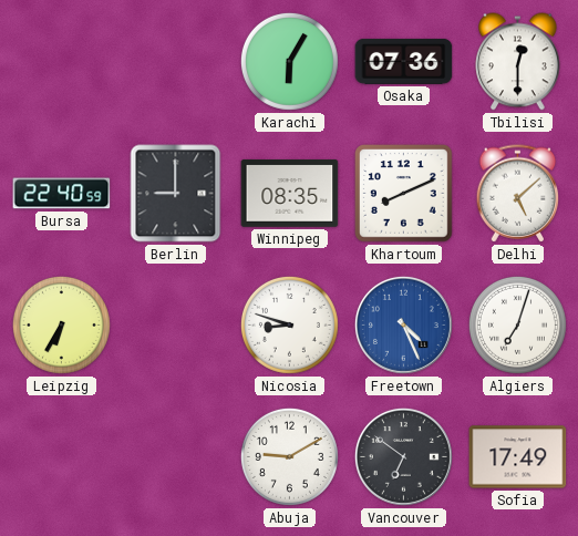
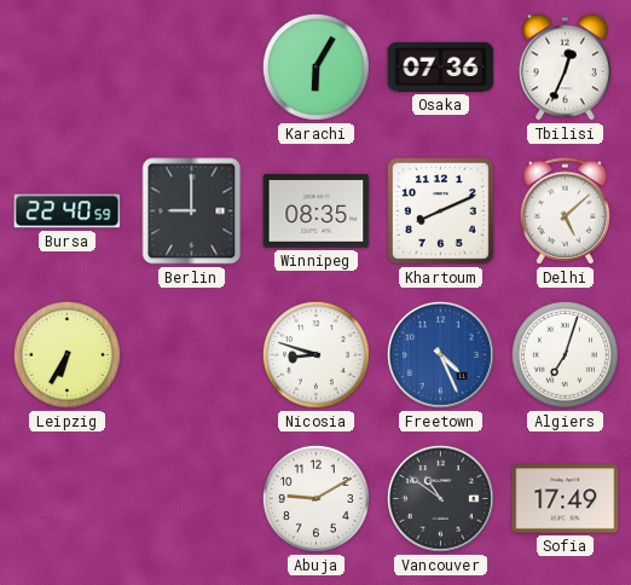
Tbilisi: 12:30 -> 12:34
Vancouver: 6:51 -> 10:51
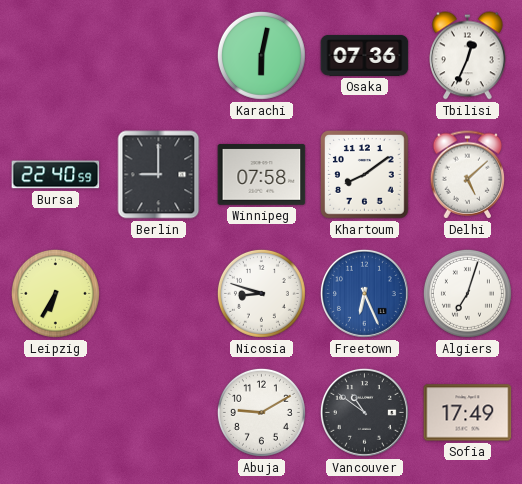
Karachi: 6:05 -> 6:02
Winnipeg: 08:35 -> 07:58
Khartoum: 8:11 -> 8:09
Freetown: 4:26 -> 6:26
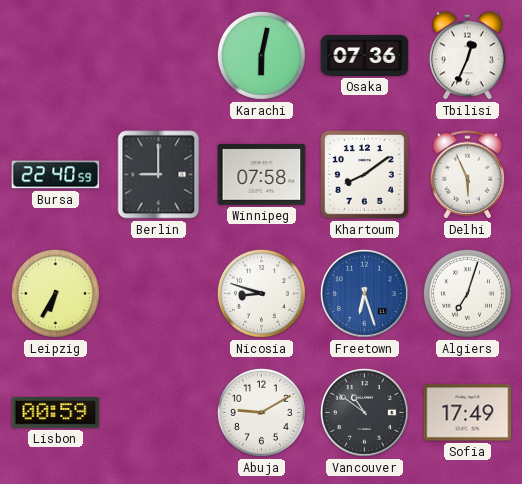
Delhi: 5:08 -> 5:56
Freetown: 6:26 -> 6:27
Lisbon: none -> 00:59
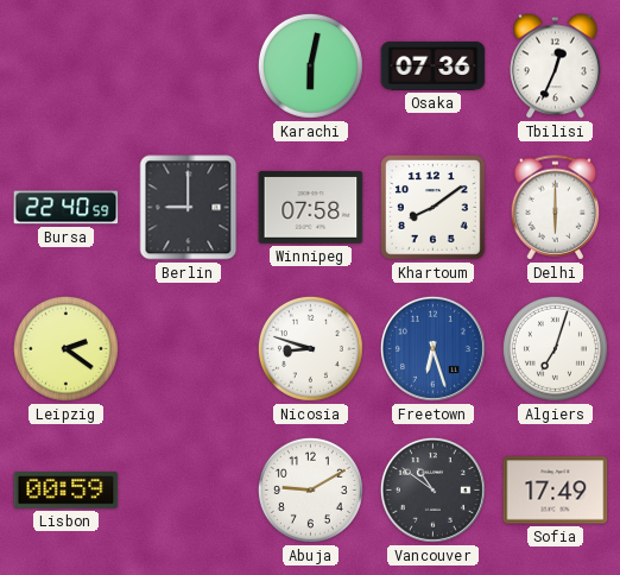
Delhi: 5:56 -> 6:00
Leipzig: 6:35 -> 2:21
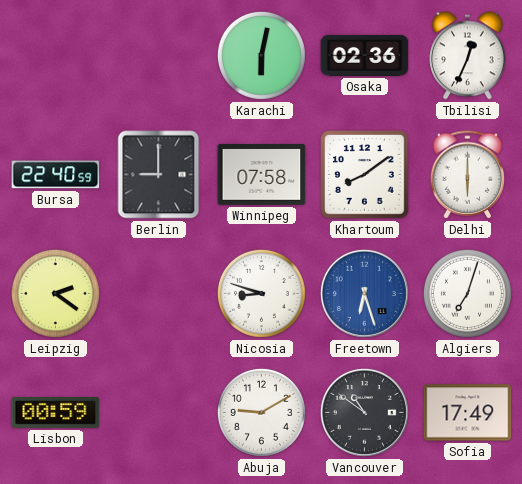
Osaka: 07:36 -> 02:36
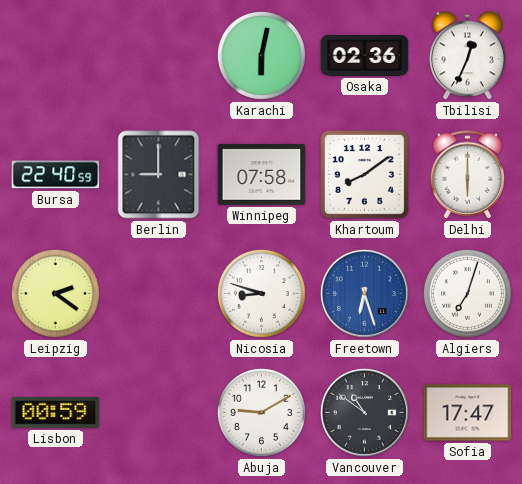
Sofia: 17:49 -> 17:47
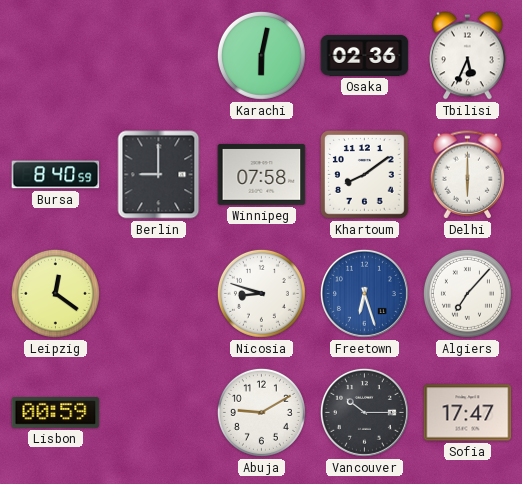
Tbilisi: 12:34 -> 5:34
Bursa: 22:40 -> 8:40
Leipzig: 2:21 -> 12:21
Algiers: 7:03 -> 7:07
Vancouver: 10:51 -> 10:15
